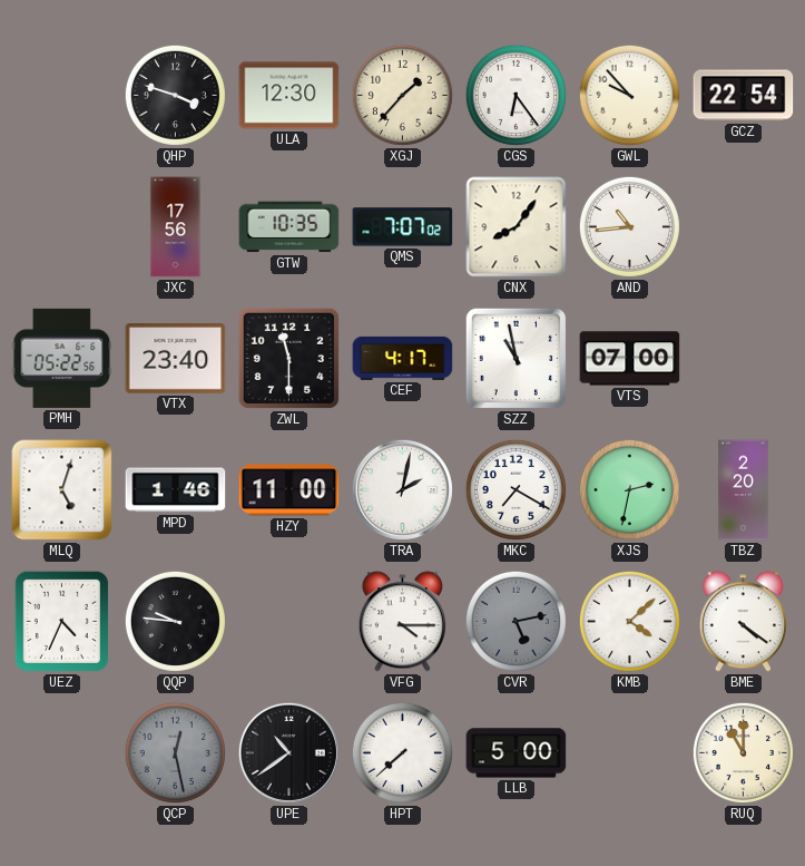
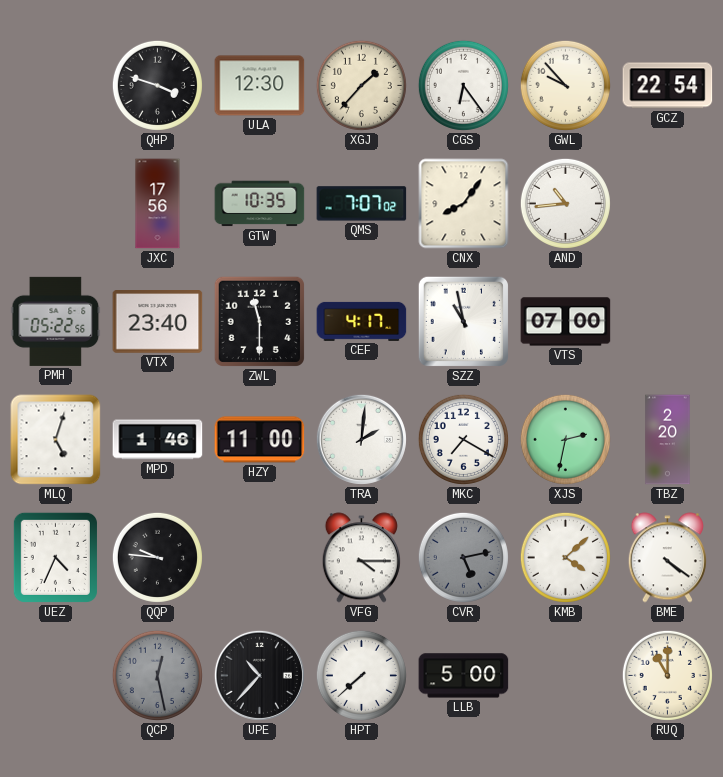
TRA: 2:02 -> 2:01
UPE: 10:39 -> 10:37
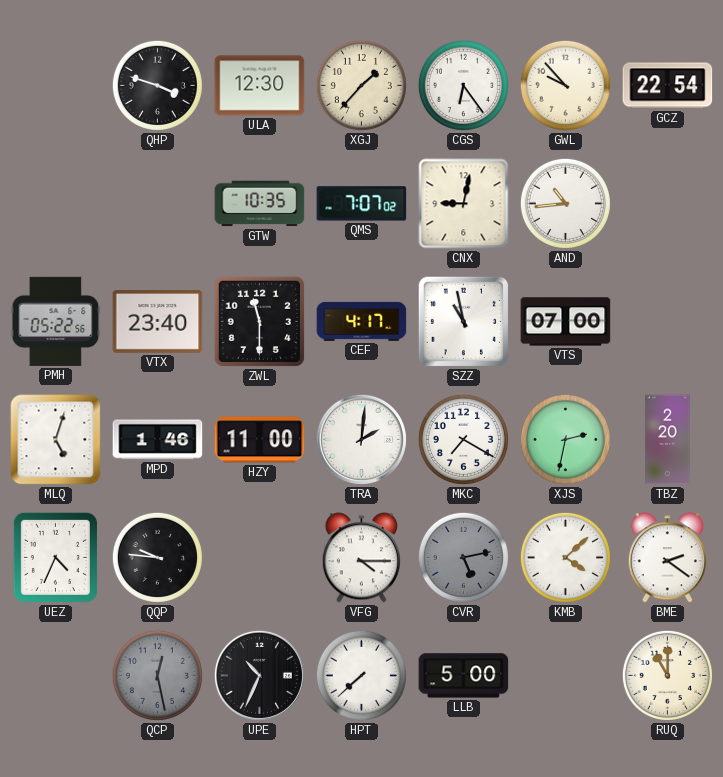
JXC: 17:56 -> none
CNX: 8:06 -> 9:02
BME: 4:21 -> 2:21
UPE: 10:37 -> 10:34
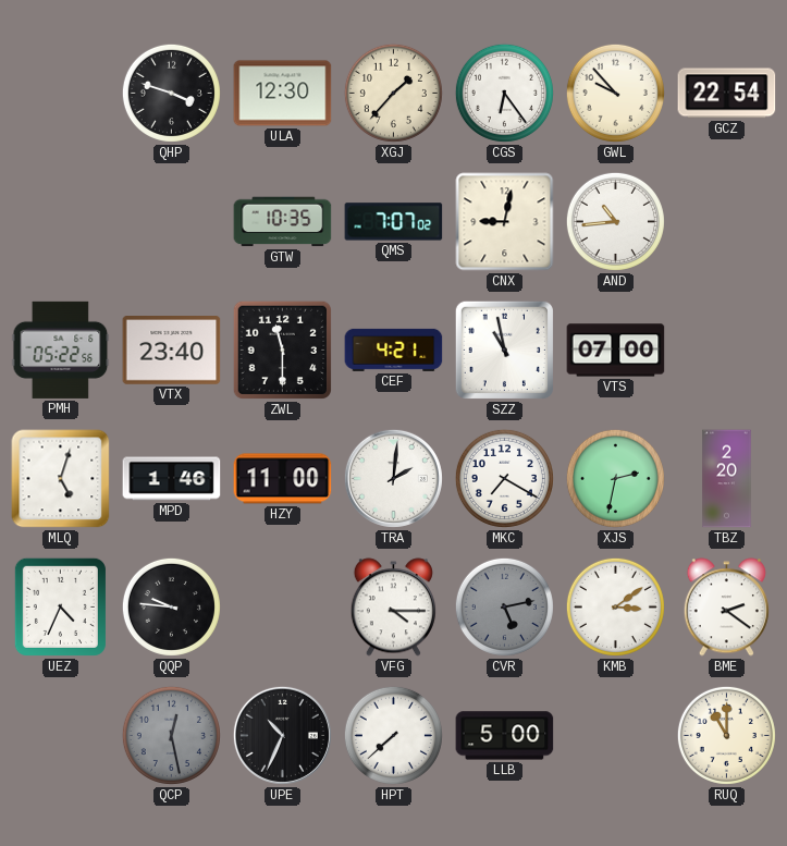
CEF: 4:17 -> 4:21
KMB: 4:08 -> 3:09
